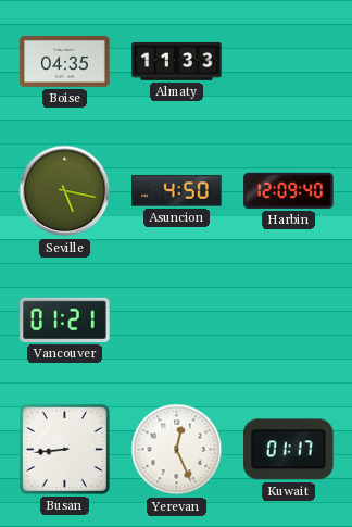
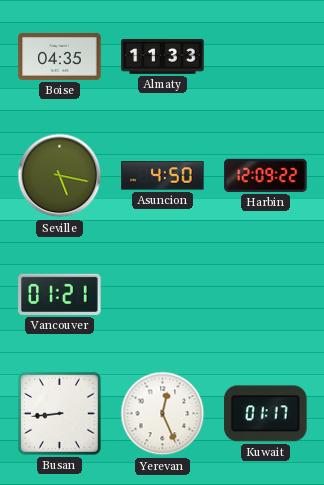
Harbin: 12:09:40 -> 12:09:22
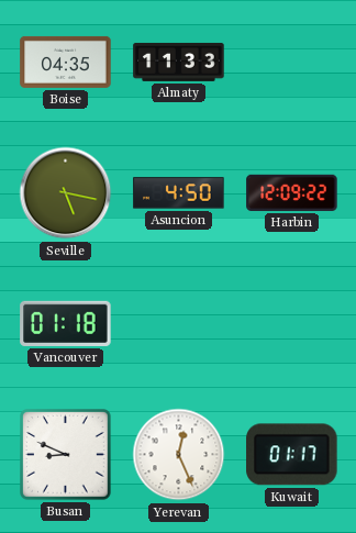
Vancouver: 01:21 -> 01:18
Busan: 8:44 -> 8:49
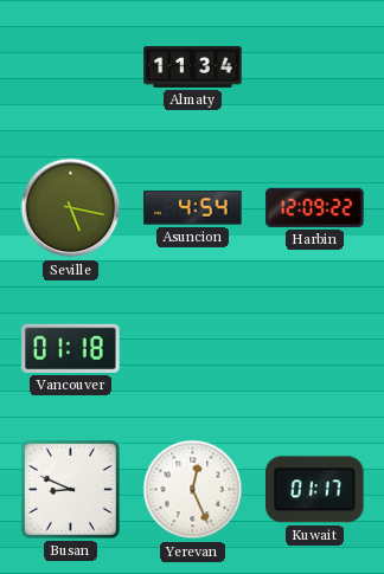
Boise: 04:35 -> none
Almaty: 11:33 -> 11:34
Asuncion: 4:50 -> 4:54
